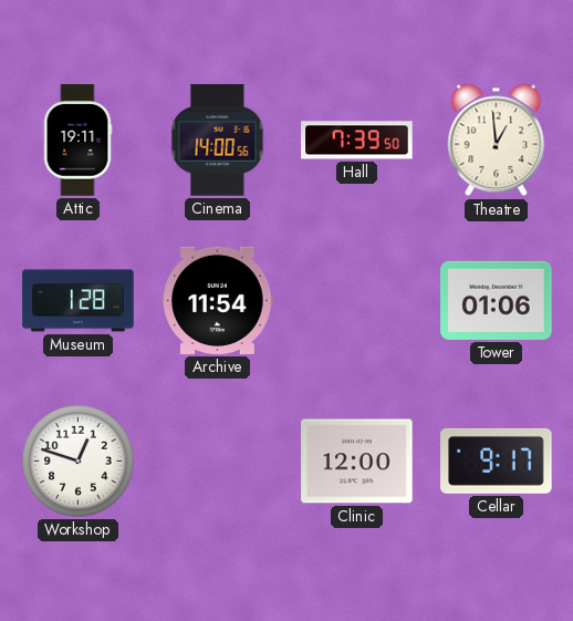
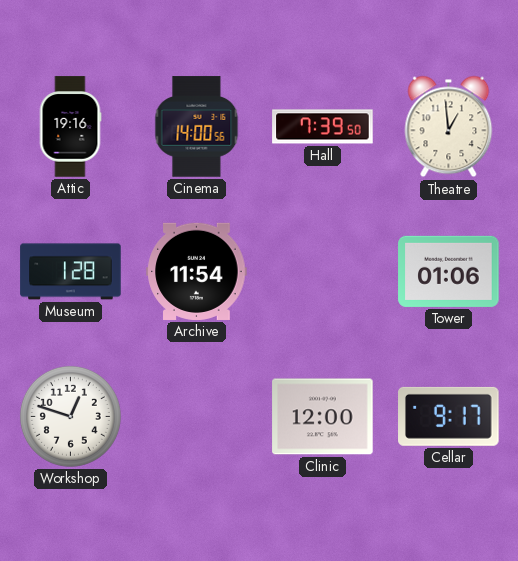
Attic: 19:11 -> 19:16
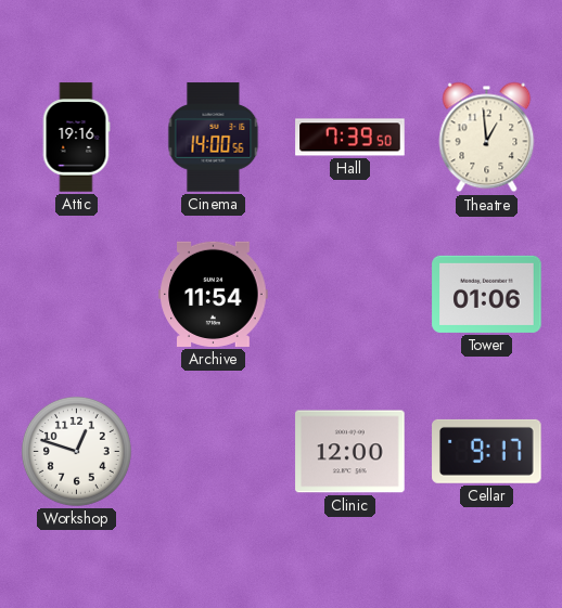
Museum: 1:28 -> none
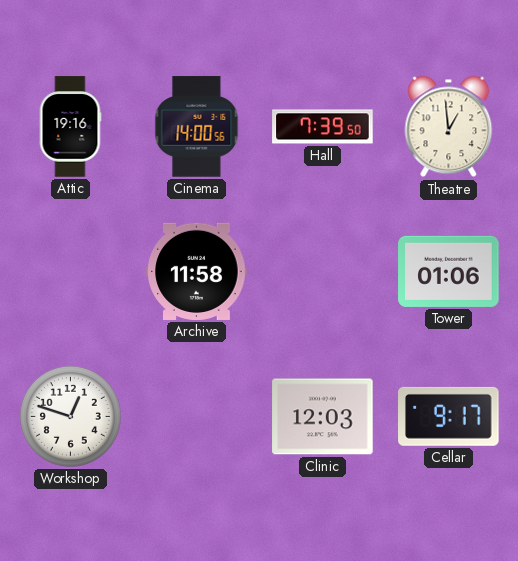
Archive: 11:54 -> 11:58
Clinic: 12:00 -> 12:03
